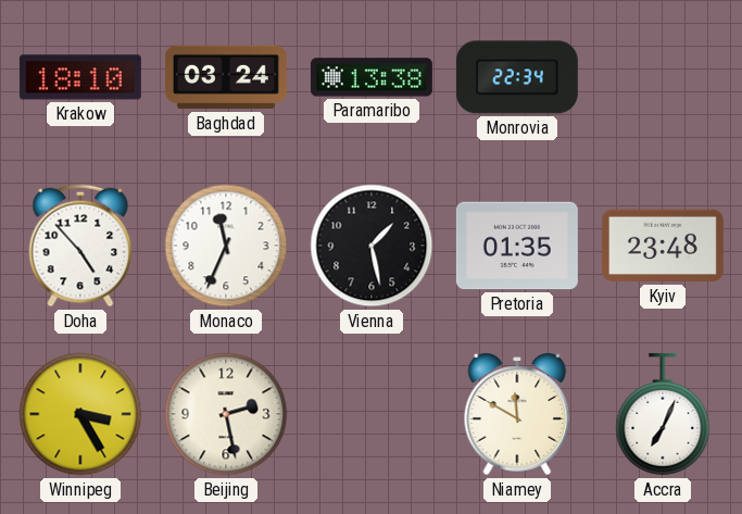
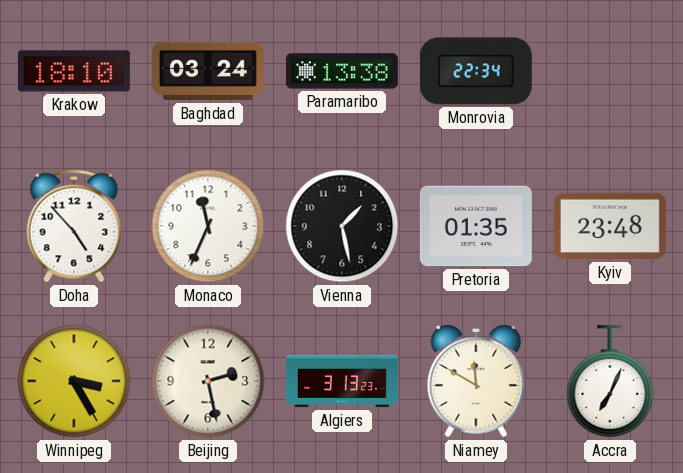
Algiers: none -> 3:13
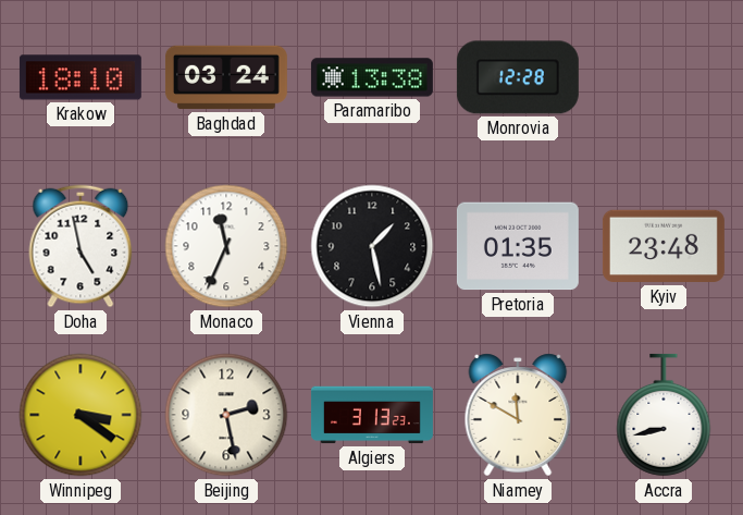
Monrovia: 22:34 -> 12:28
Doha: 4:53 -> 4:58
Winnipeg: 3:25 -> 3:21
Accra: 7:04 -> 8:43
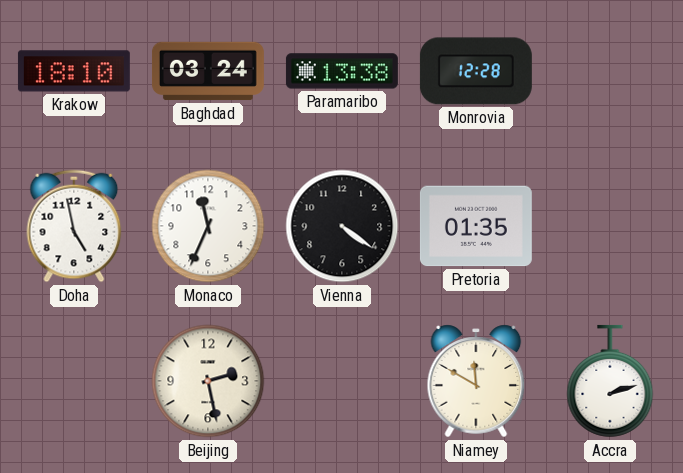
Vienna: 1:28 -> 4:21
Kyiv: 23:48 -> none
Winnipeg: 3:21 -> none
Algiers: 3:13 -> none
Accra: 8:43 -> 2:12
